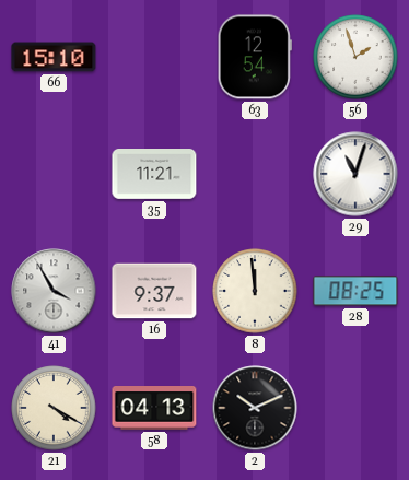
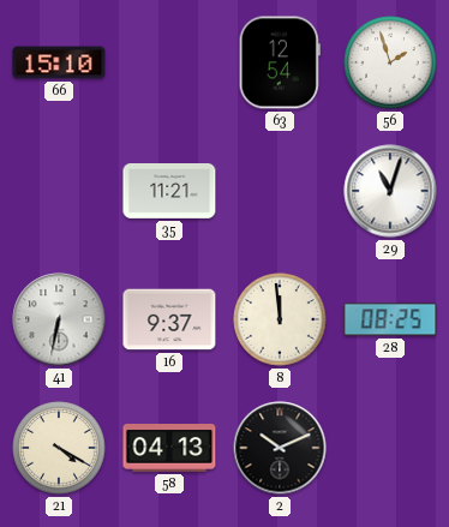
41: 3:55 -> 6:32
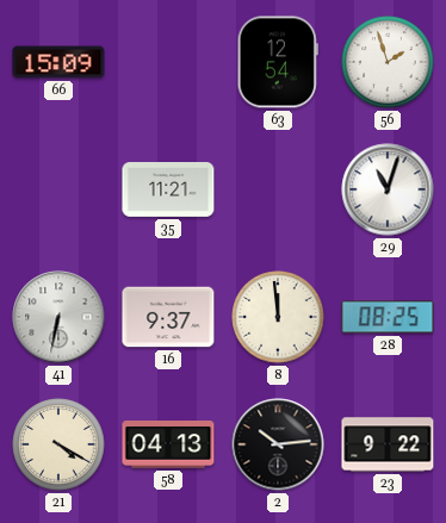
66: 15:10 -> 15:09
2: 10:11 -> 10:14
23: none -> 9:22
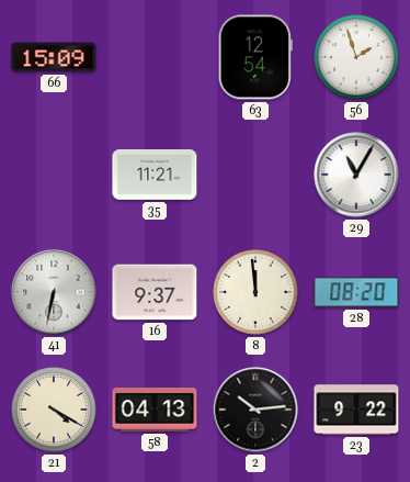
29: 11:03 -> 11:05
28: 08:25 -> 08:20
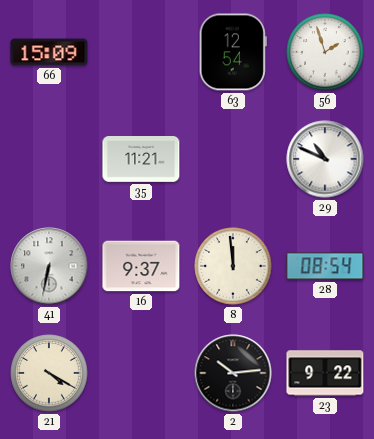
29: 11:05 -> 10:49
28: 08:20 -> 08:54
58: 04:13 -> none
